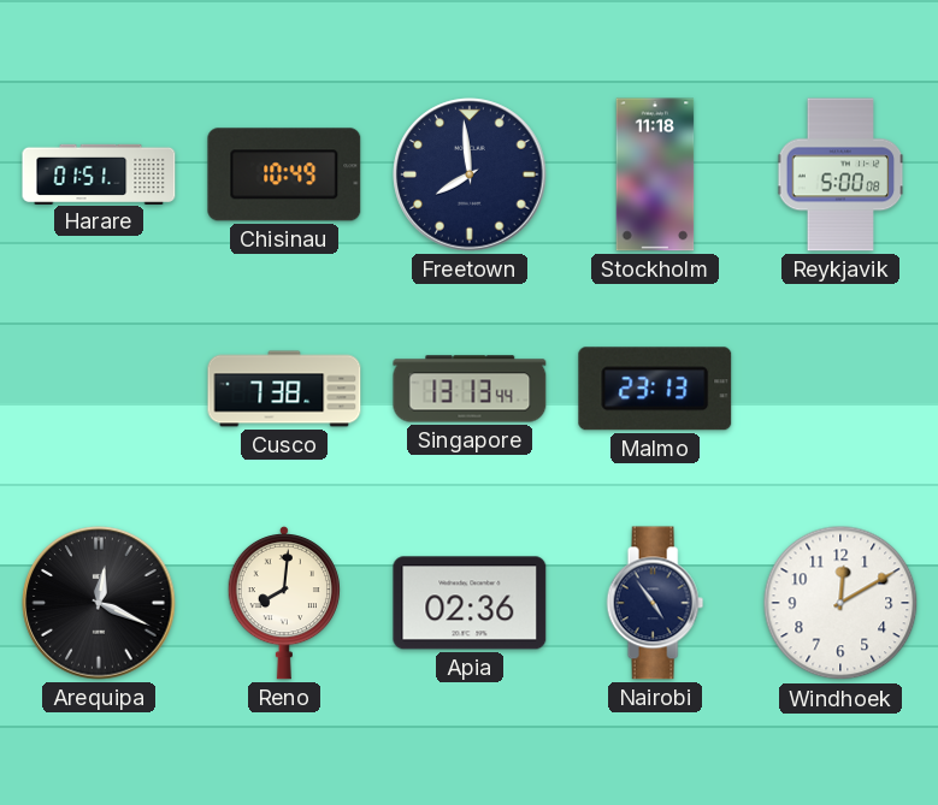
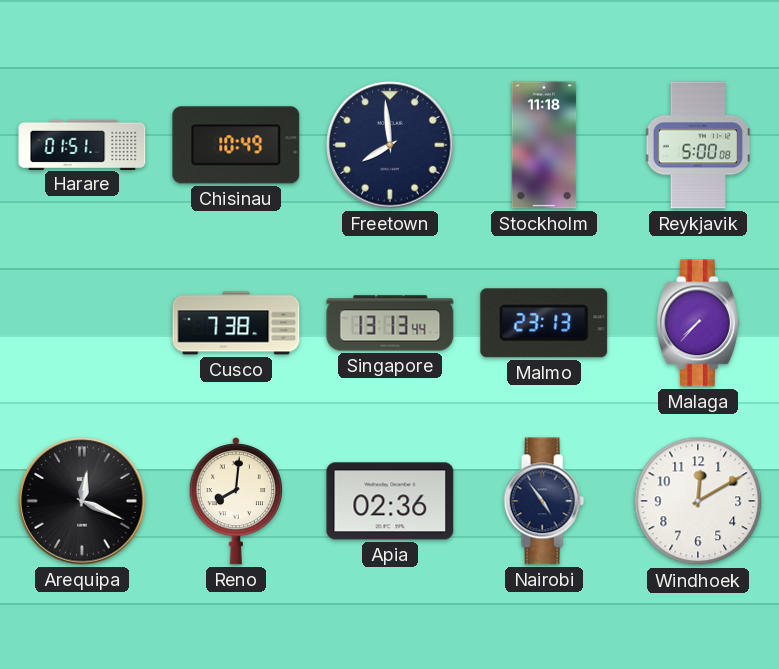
Malaga: none -> 7:37
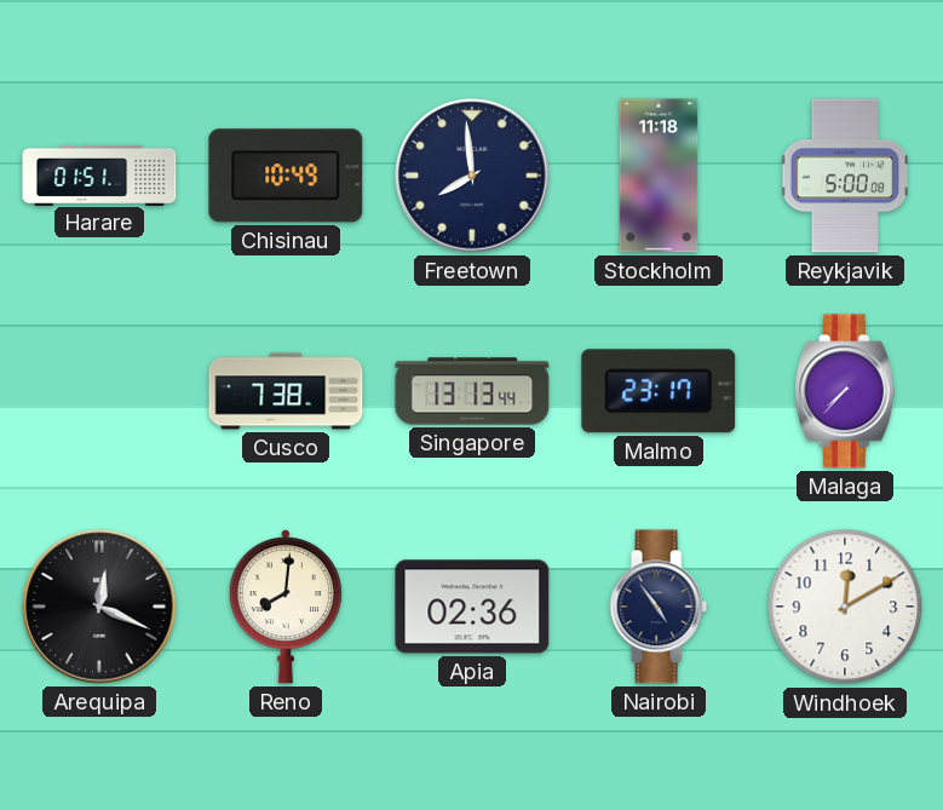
Malmo: 23:13 -> 23:17
